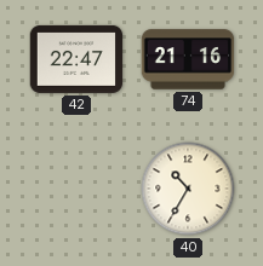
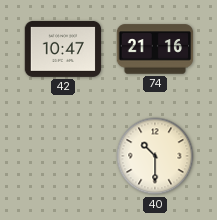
42: 22:47 -> 10:47
40: 10:35 -> 10:30
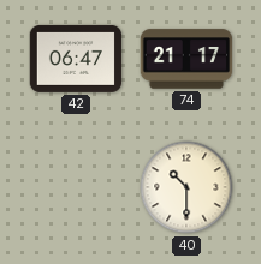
42: 10:47 -> 06:47
74: 21:16 -> 21:17
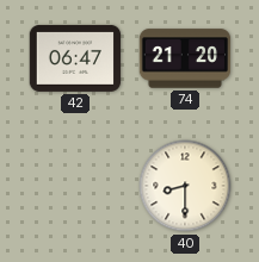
74: 21:17 -> 21:20
40: 10:30 -> 8:30
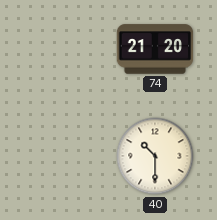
42: 06:47 -> none
40: 8:30 -> 10:30
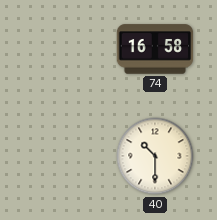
74: 21:20 -> 16:58
